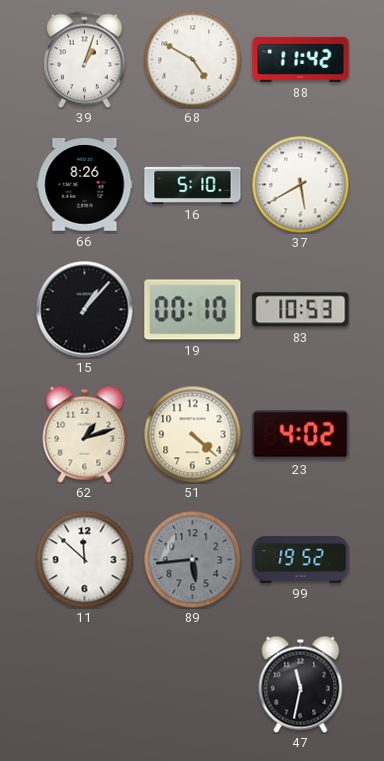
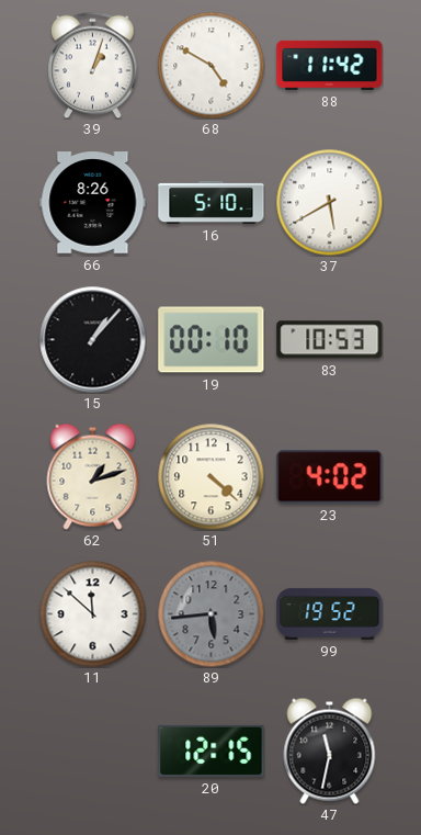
20: none -> 12:15
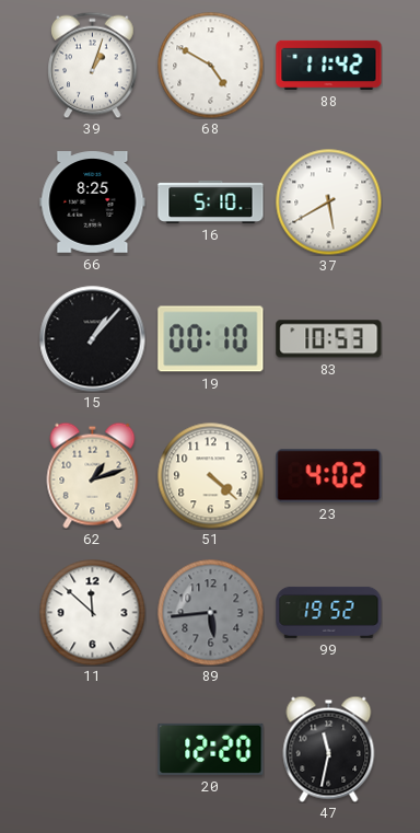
66: 8:26 -> 8:25
20: 12:15 -> 12:20
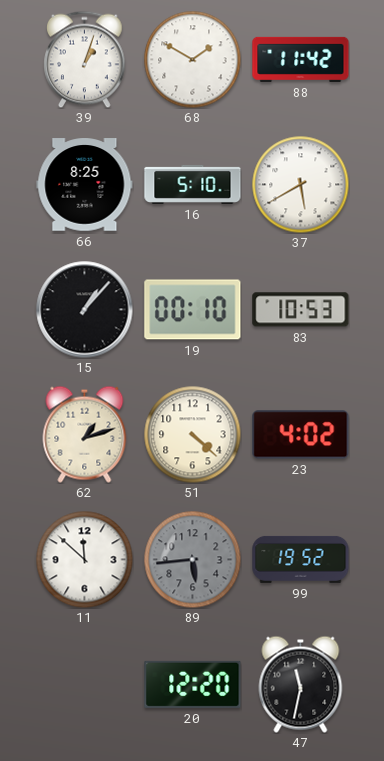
68: 4:50 -> 1:50
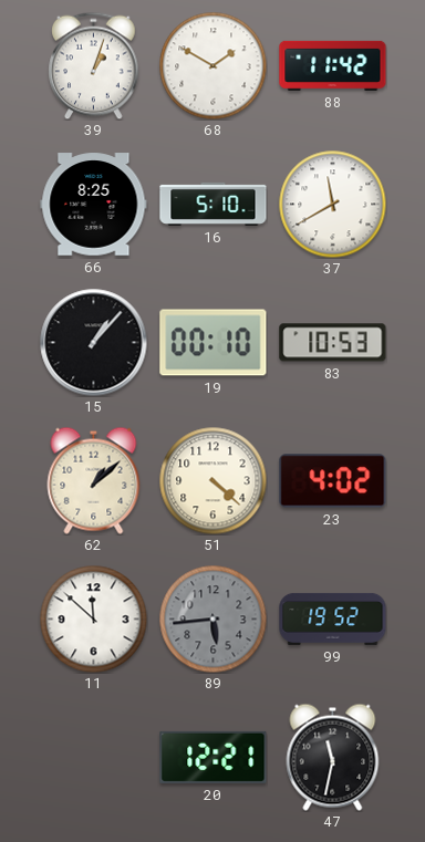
37: 5:40 -> 11:40
62: 1:12 -> 1:08
20: 12:20 -> 12:21
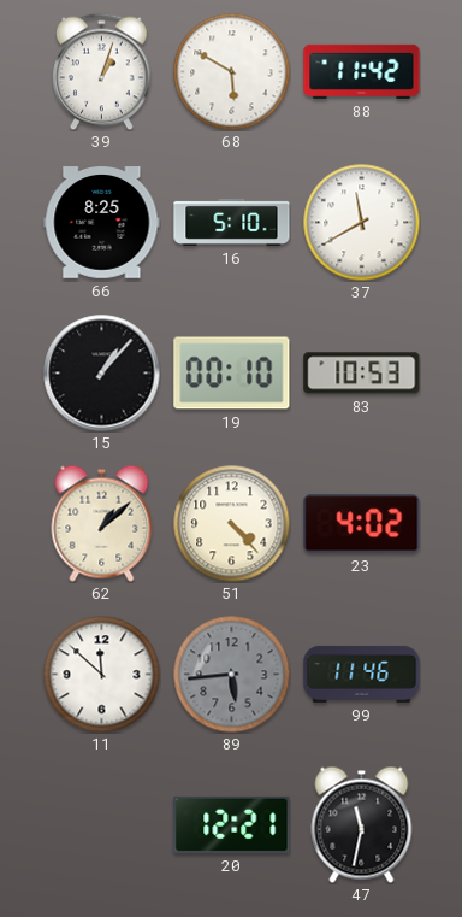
68: 1:50 -> 5:50
51: 4:22 -> 4:23
99: 19:52 -> 11:46
